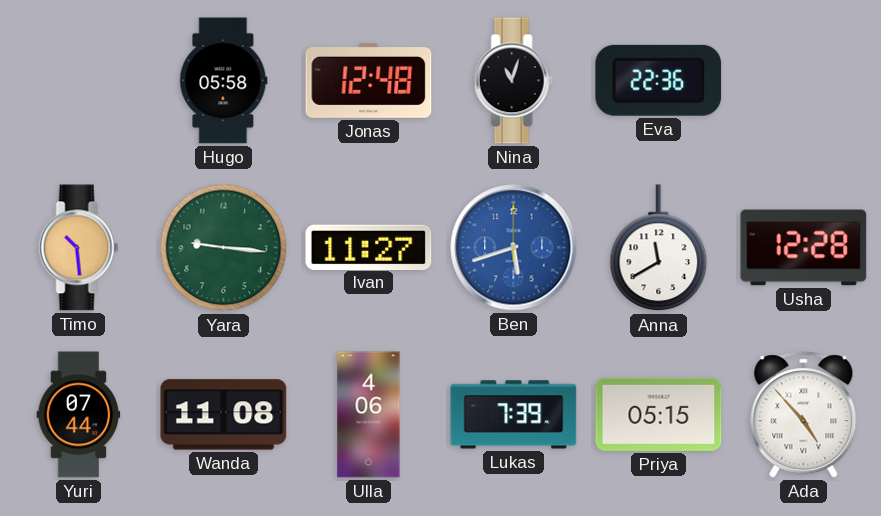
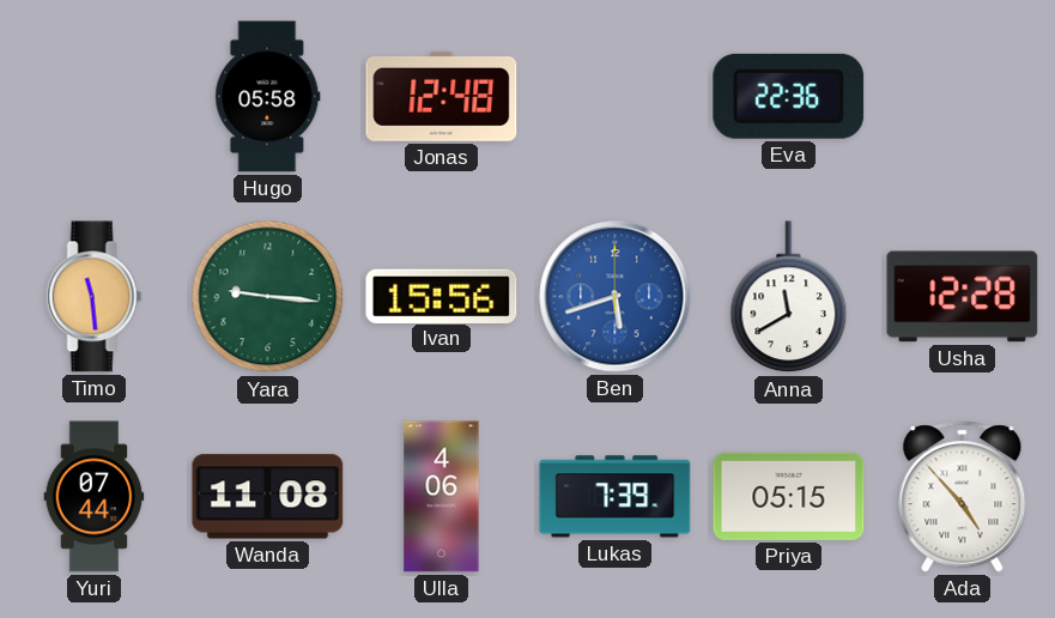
Nina: 11:03 -> none
Timo: 10:29 -> 11:29
Ivan: 11:27 -> 15:56
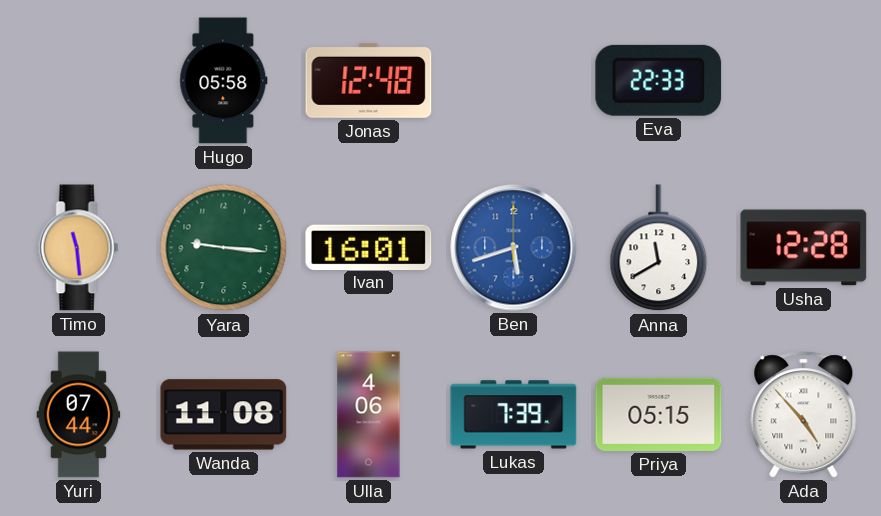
Eva: 22:36 -> 22:33
Ivan: 15:56 -> 16:01
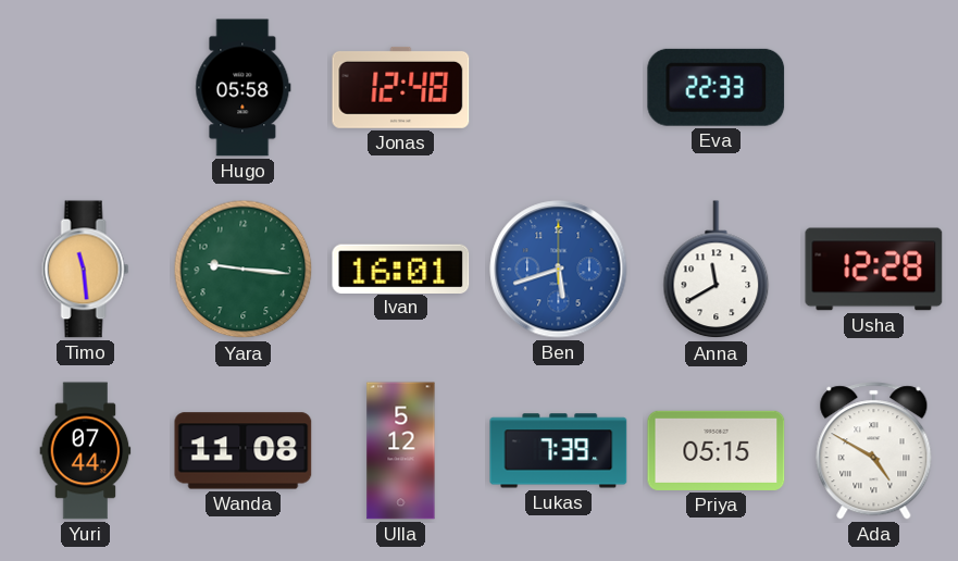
Ulla: 4:06 -> 5:12
Ada: 4:53 -> 4:50
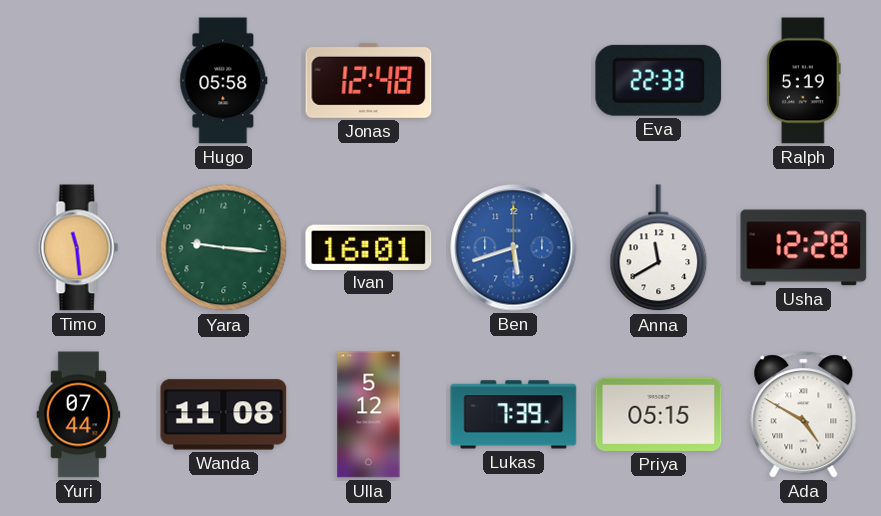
Ralph: none -> 5:19
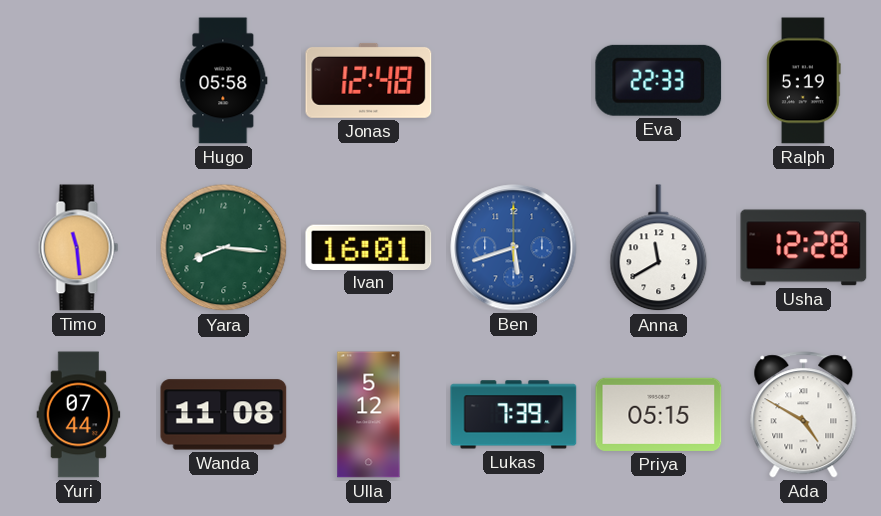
Yara: 9:16 -> 8:16
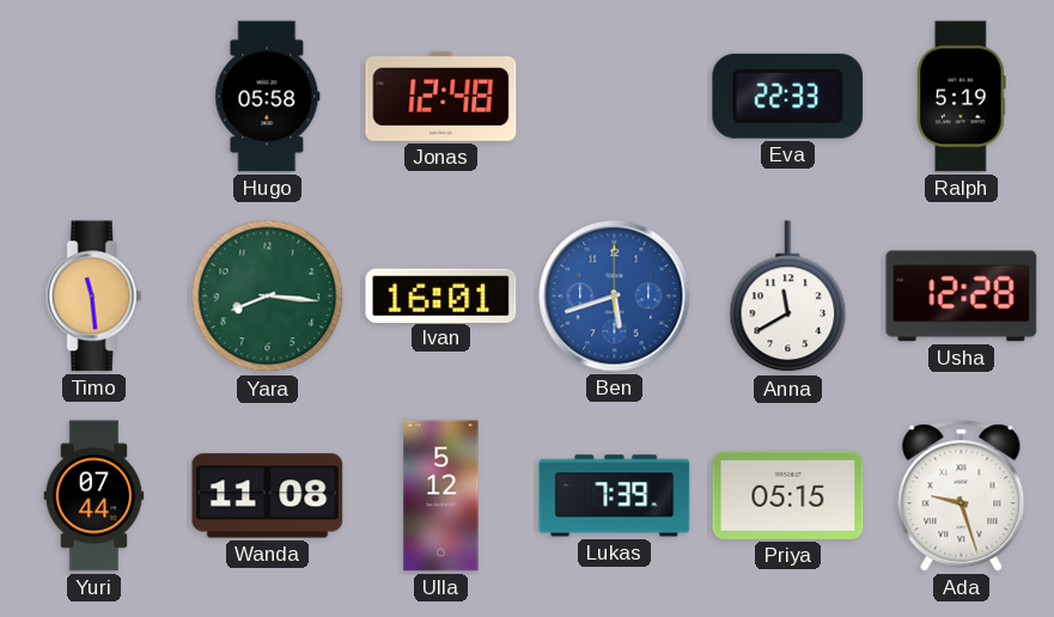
Ada: 4:50 -> 9:27
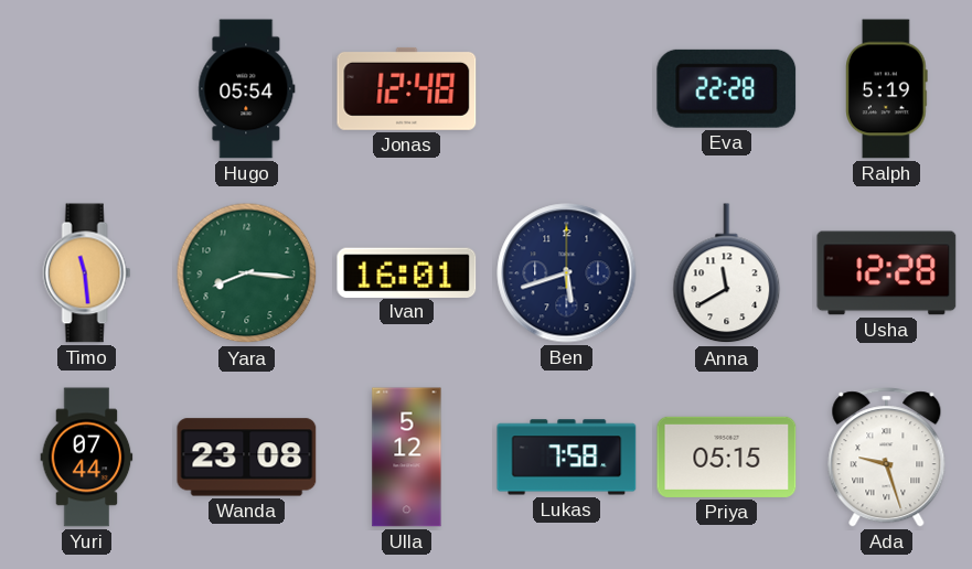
Hugo: 05:58 -> 05:54
Eva: 22:33 -> 22:28
Ben dial: blue -> navy
Wanda: 11:08 -> 23:08
Lukas: 7:39 -> 7:58
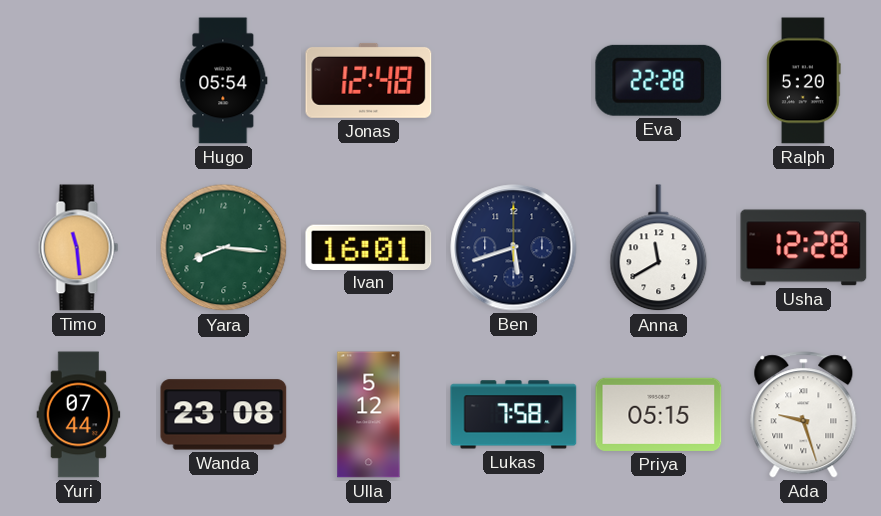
Ralph: 5:19 -> 5:20
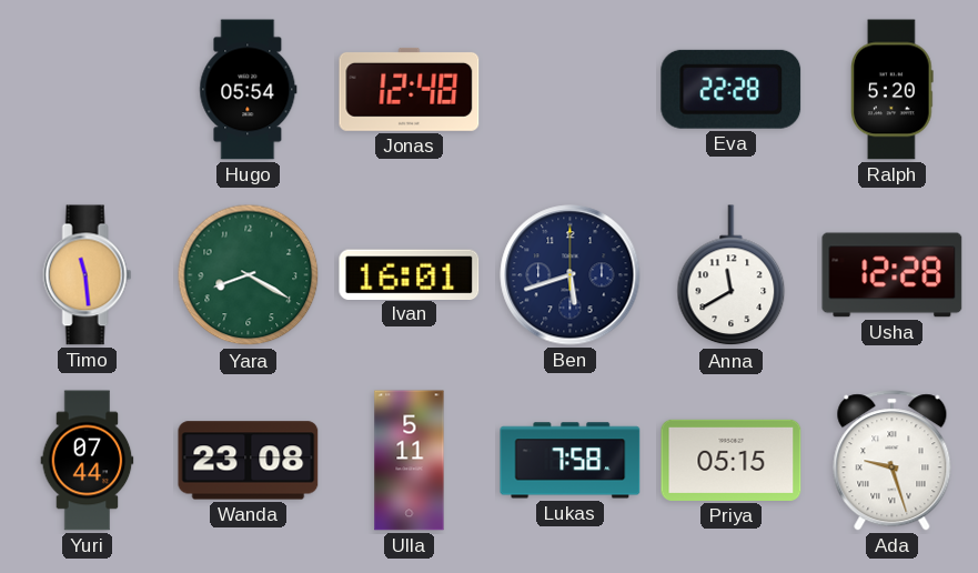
Yara: 8:16 -> 8:20
Ulla: 5:12 -> 5:11
